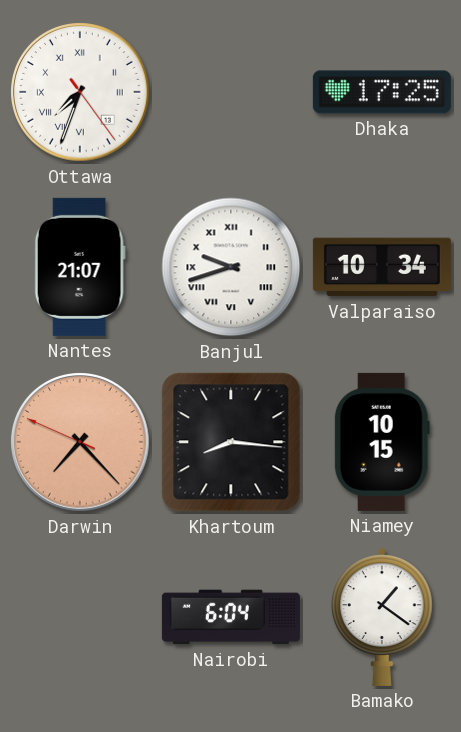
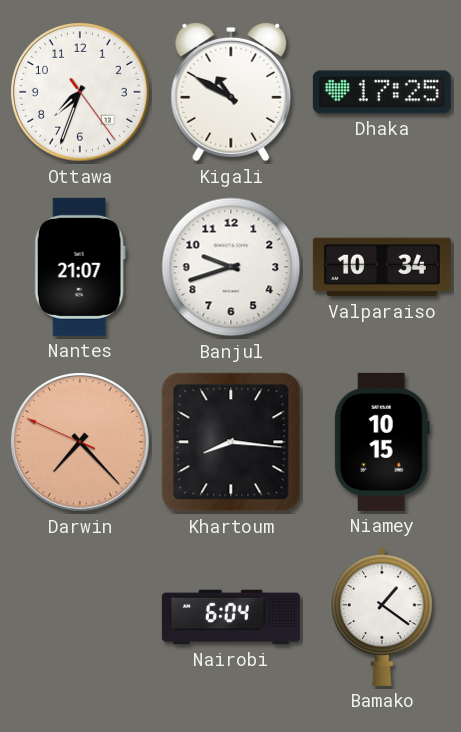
Ottawa numerals: Roman -> Arabic
Kigali: none -> 10:50
Banjul numerals: Roman -> Arabic
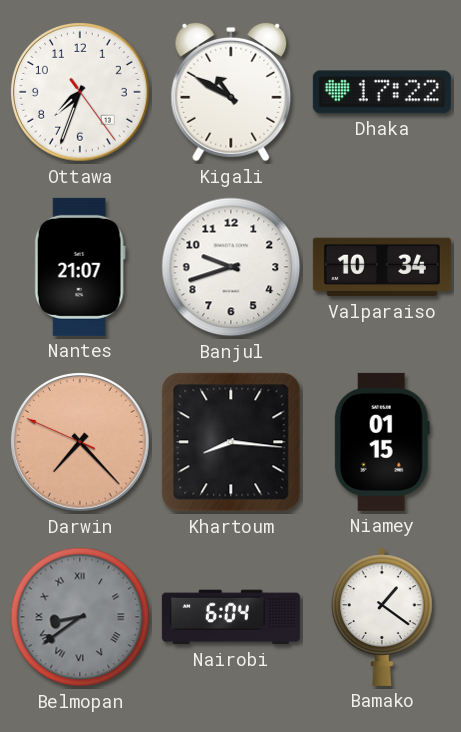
Dhaka: 17:25 -> 17:22
Niamey: 10:15 -> 01:15
Belmopan: none -> 8:39
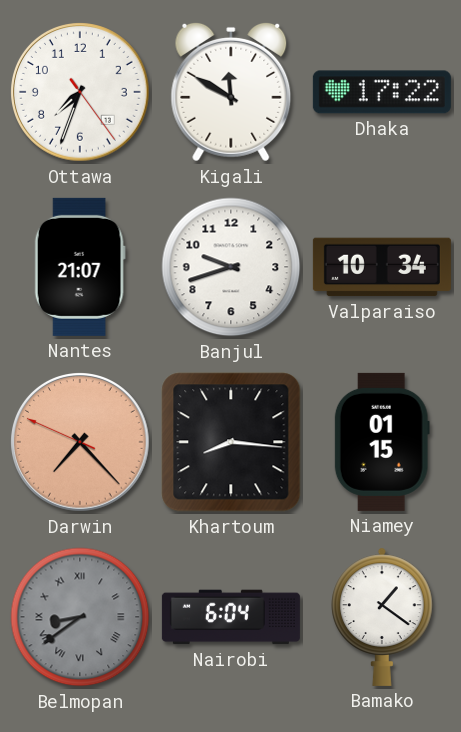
Kigali: 10:50 -> 11:50
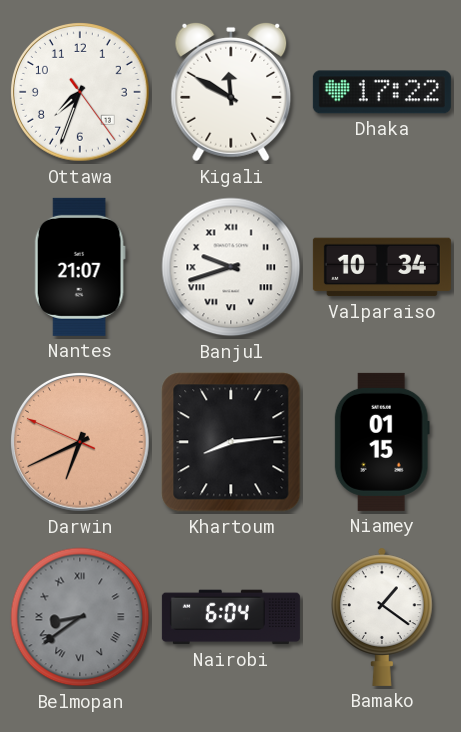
Banjul numerals: Arabic -> Roman
Darwin: 7:22 -> 6:40
Khartoum: 8:16 -> 8:14
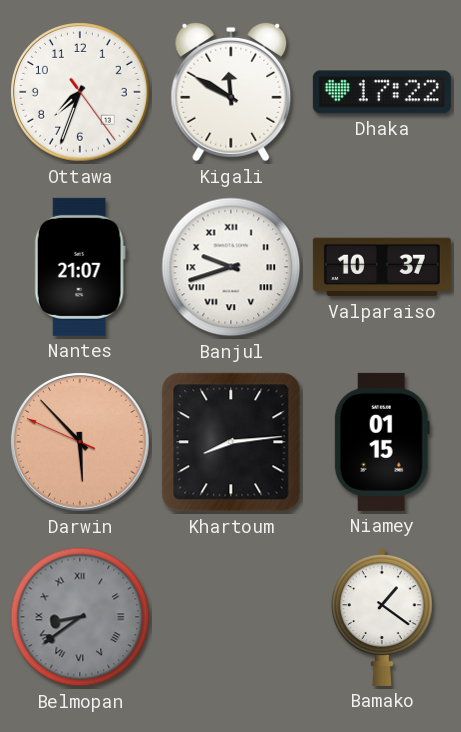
Valparaiso: 10:34 -> 10:37
Darwin: 6:40 -> 5:52
Nairobi: 6:04 -> none
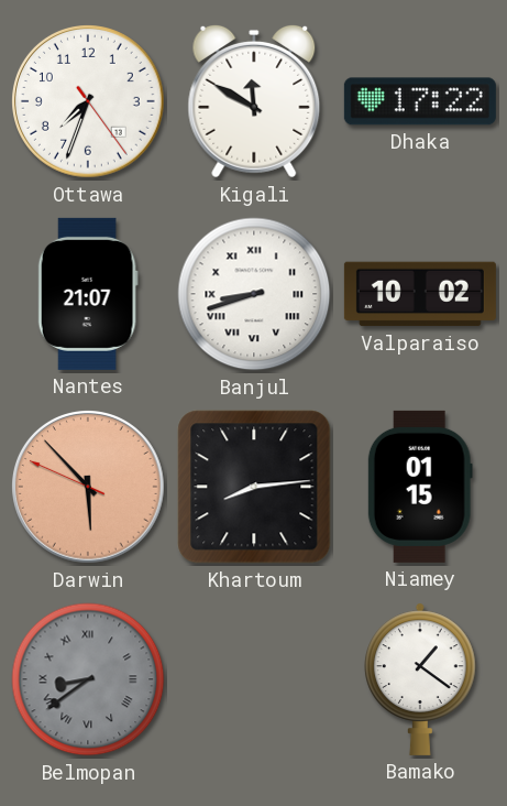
Banjul: 9:42 -> 8:42
Valparaiso: 10:37 -> 10:02
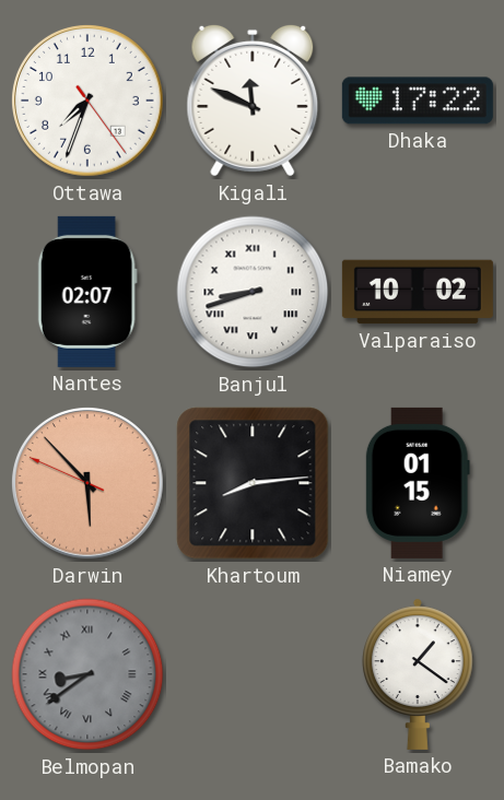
Kigali: 11:50 -> 11:49
Nantes: 21:07 -> 02:07
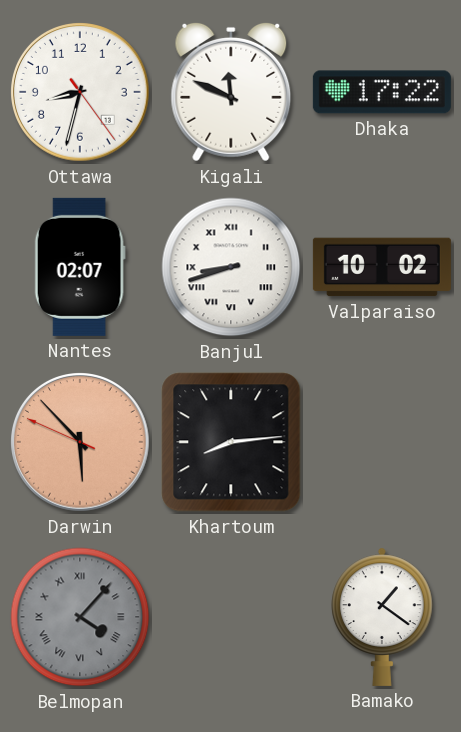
Ottawa: 7:33 -> 8:32
Niamey: 01:15 -> none
Belmopan: 8:39 -> 4:07
